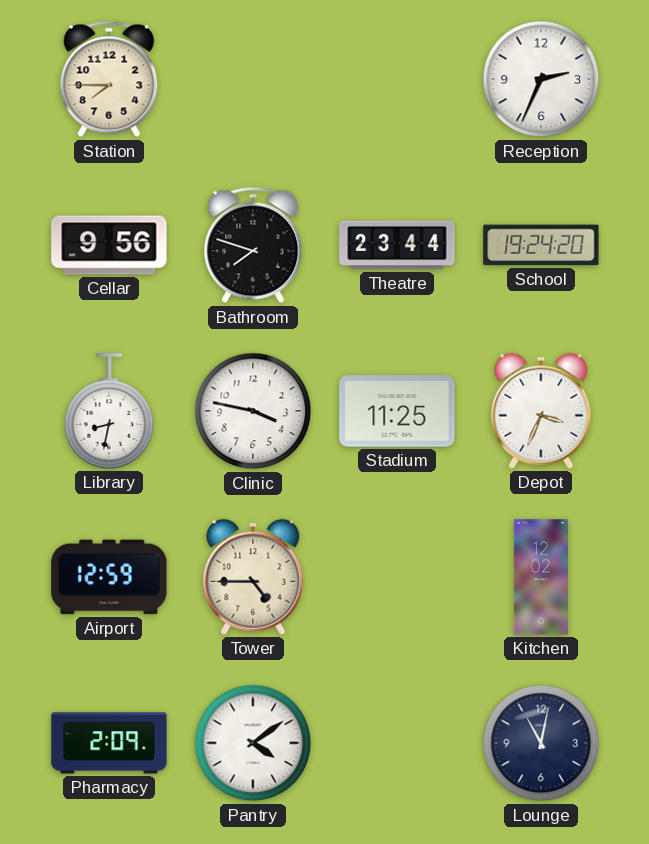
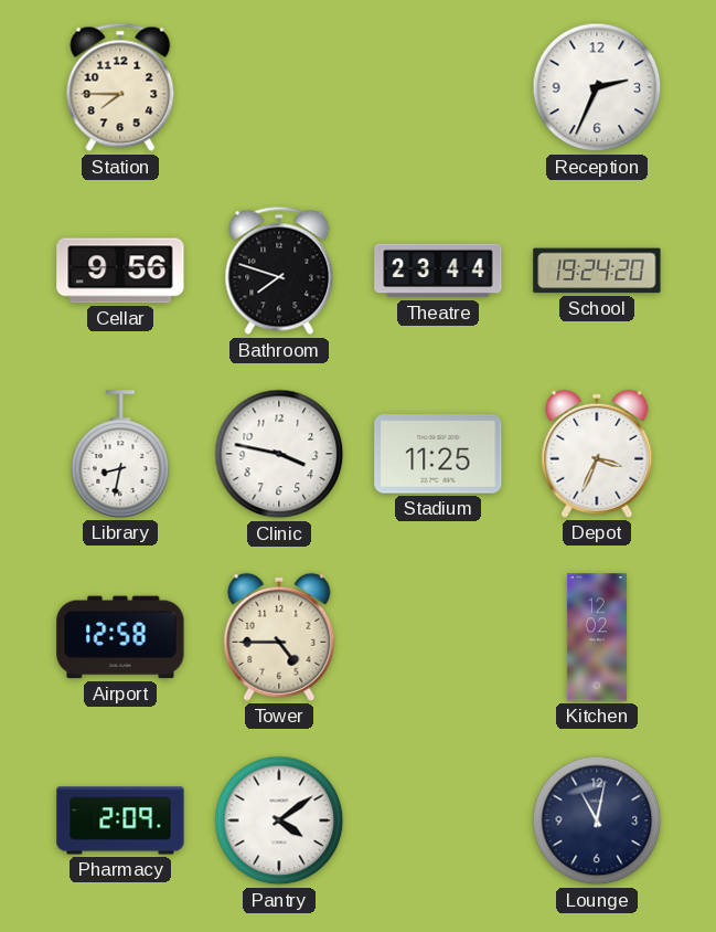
Airport: 12:59 -> 12:58
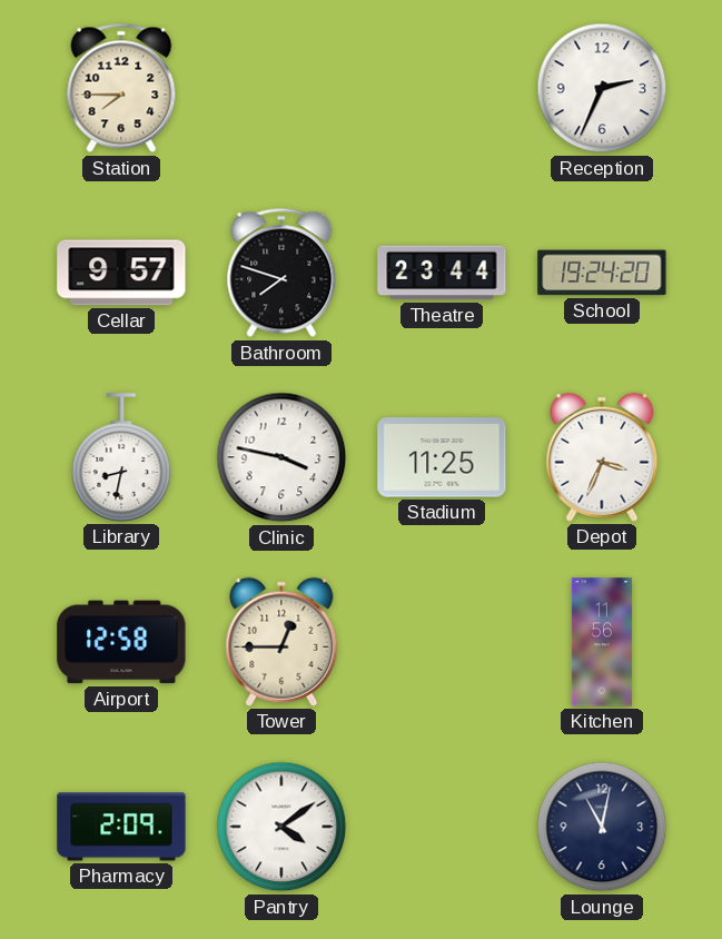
Cellar: 9:56 -> 9:57
Tower: 4:45 -> 12:45
Kitchen: 12:02 -> 11:56
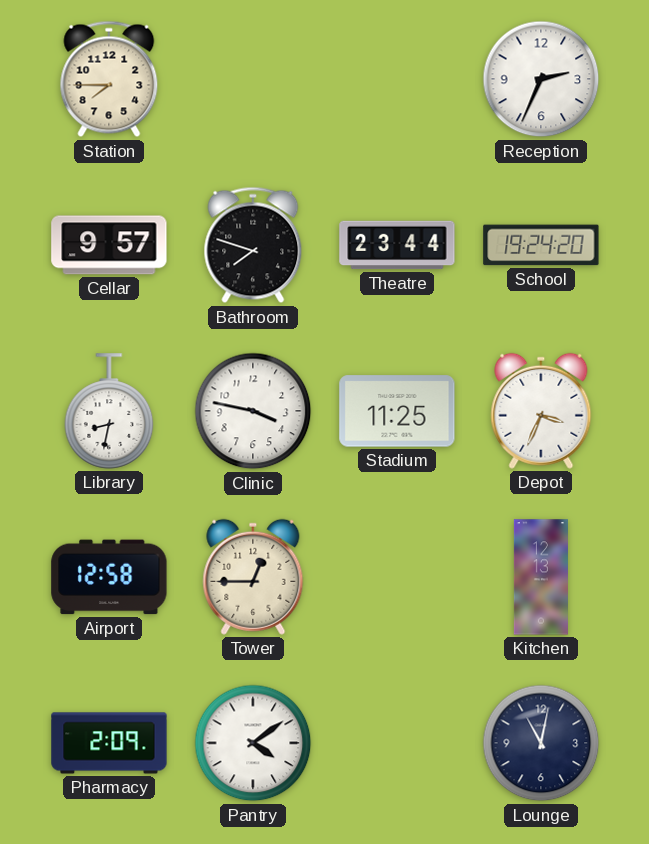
Kitchen: 11:56 -> 12:13
